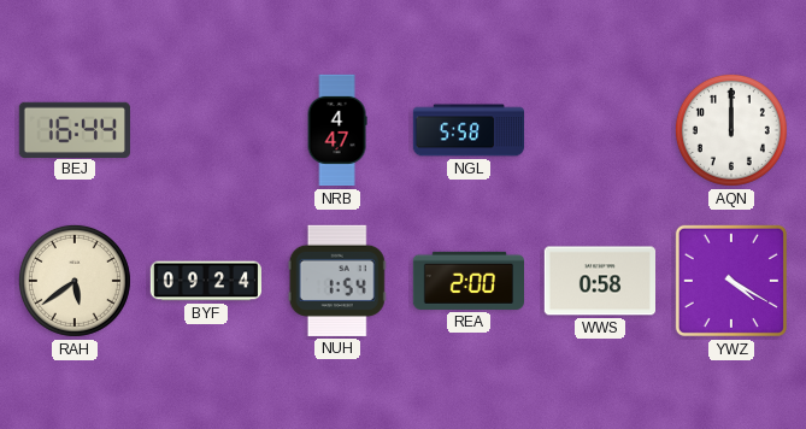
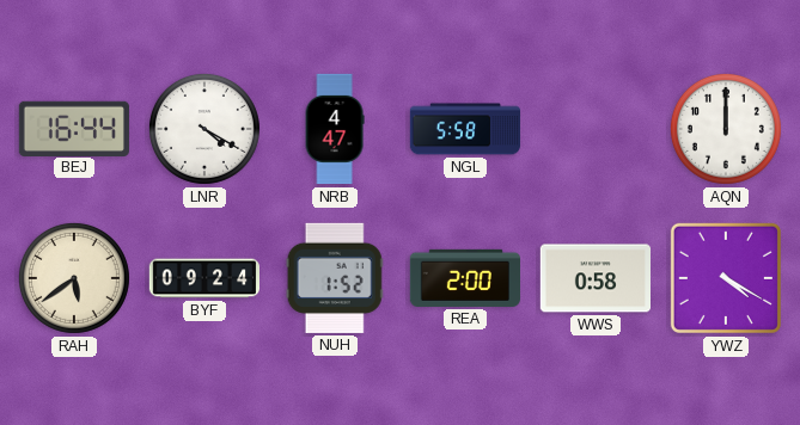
LNR: none -> 4:20
NUH: 1:54 -> 1:52
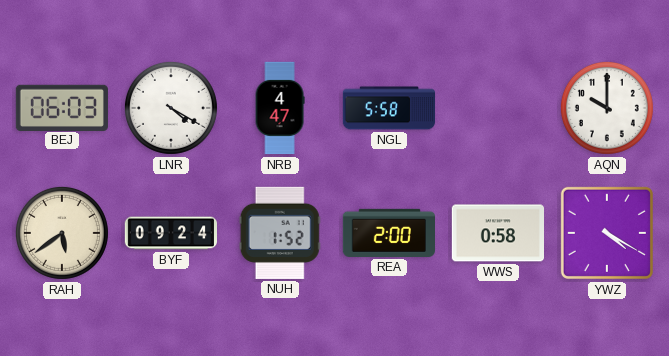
BEJ: 16:44 -> 06:03
AQN: 12:00 -> 10:00
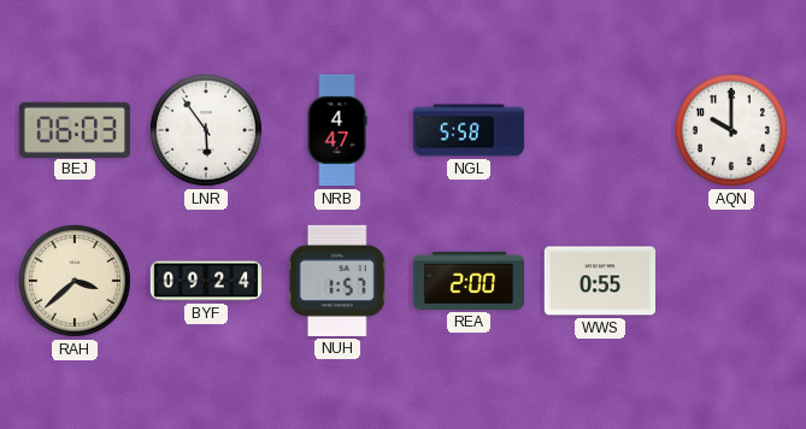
LNR: 4:20 -> 5:54
RAH: 5:39 -> 3:38
NUH: 1:52 -> 1:57
WWS: 0:58 -> 0:55
YWZ: 4:20 -> none
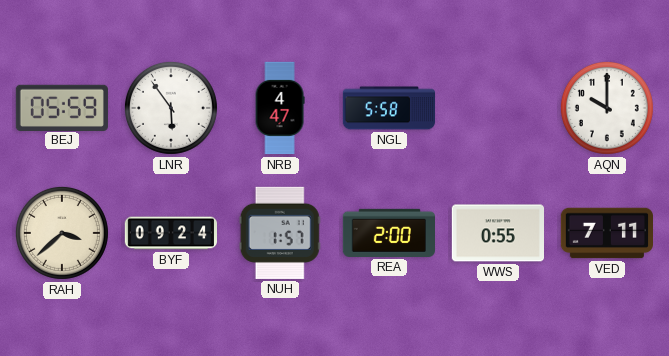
BEJ: 06:03 -> 05:59
VED: none -> 7:11
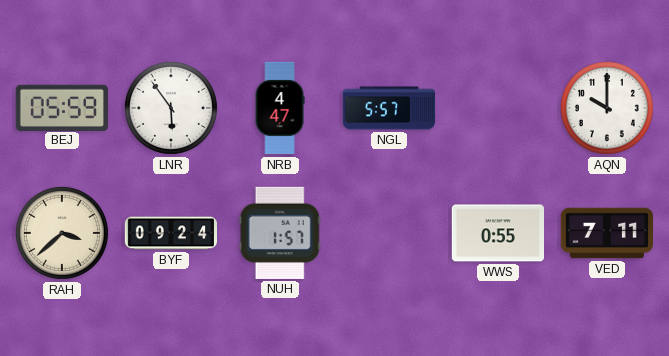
NGL: 5:58 -> 5:57
REA: 2:00 -> none
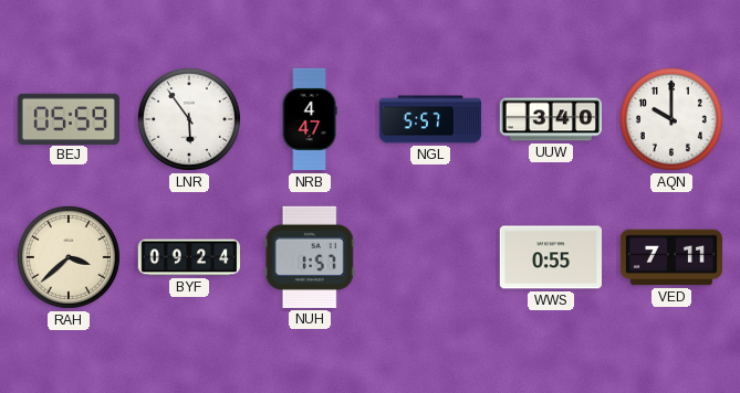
UUW: none -> 3:40
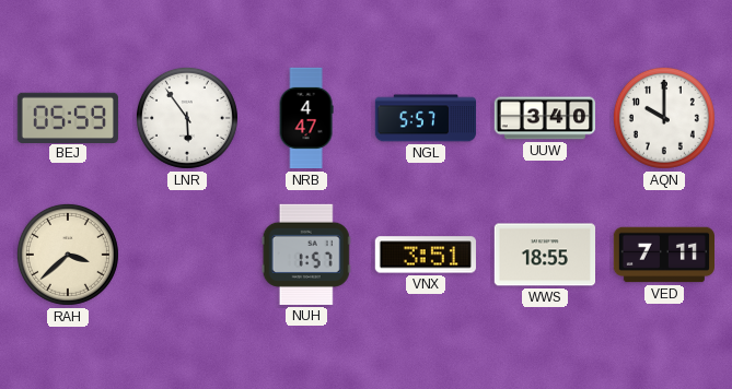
BYF: 09:24 -> none
VNX: none -> 3:51
WWS: 0:55 -> 18:55
